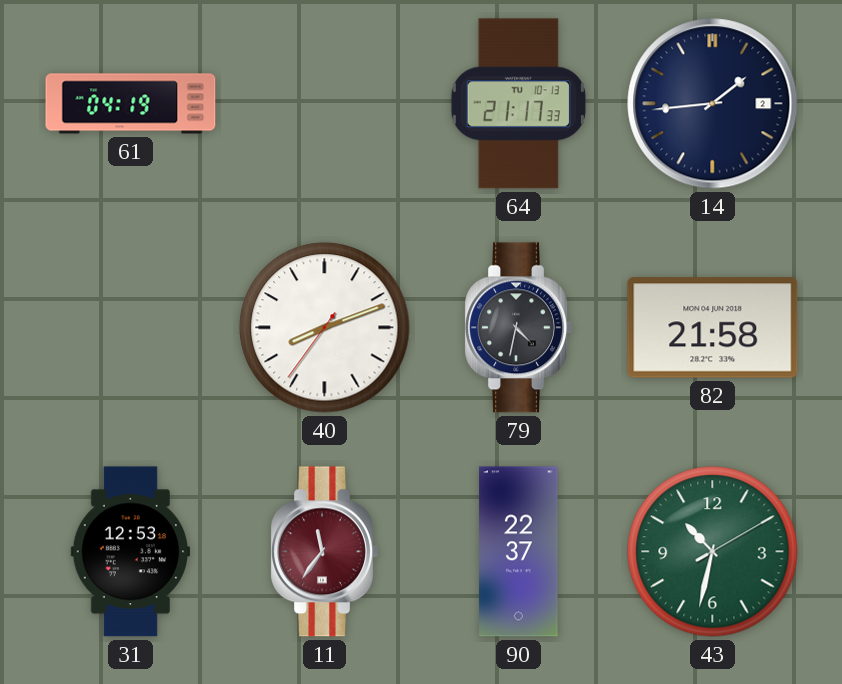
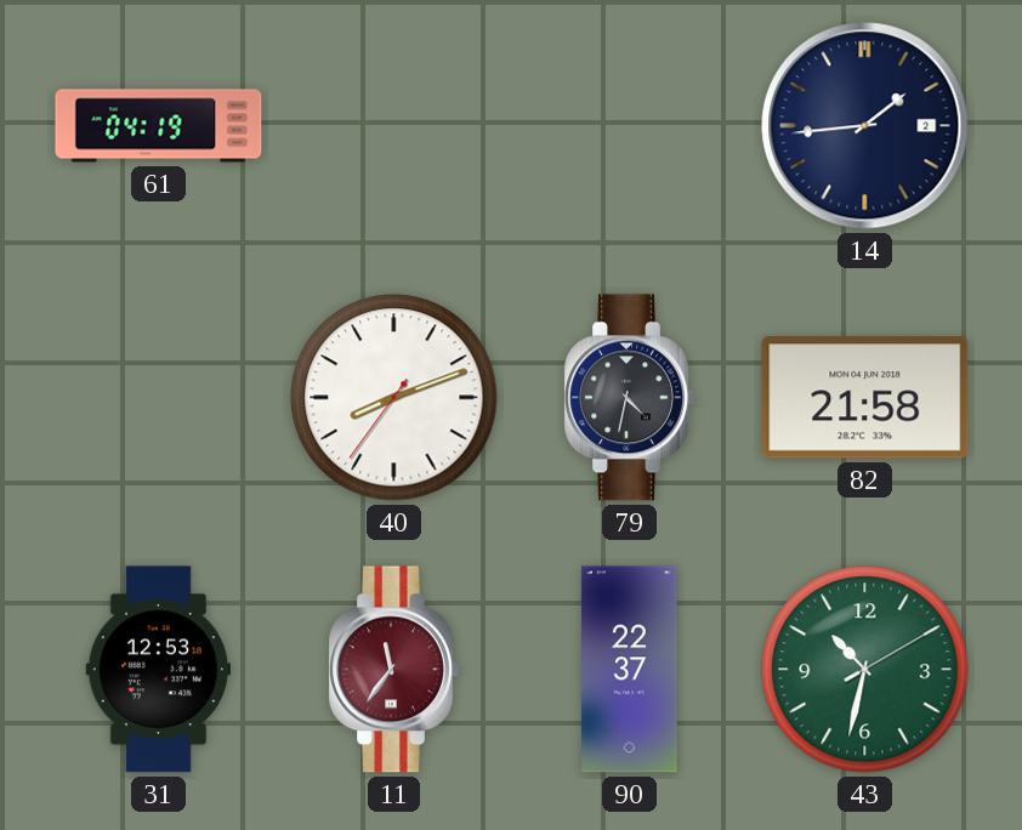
64: 21:17 -> none
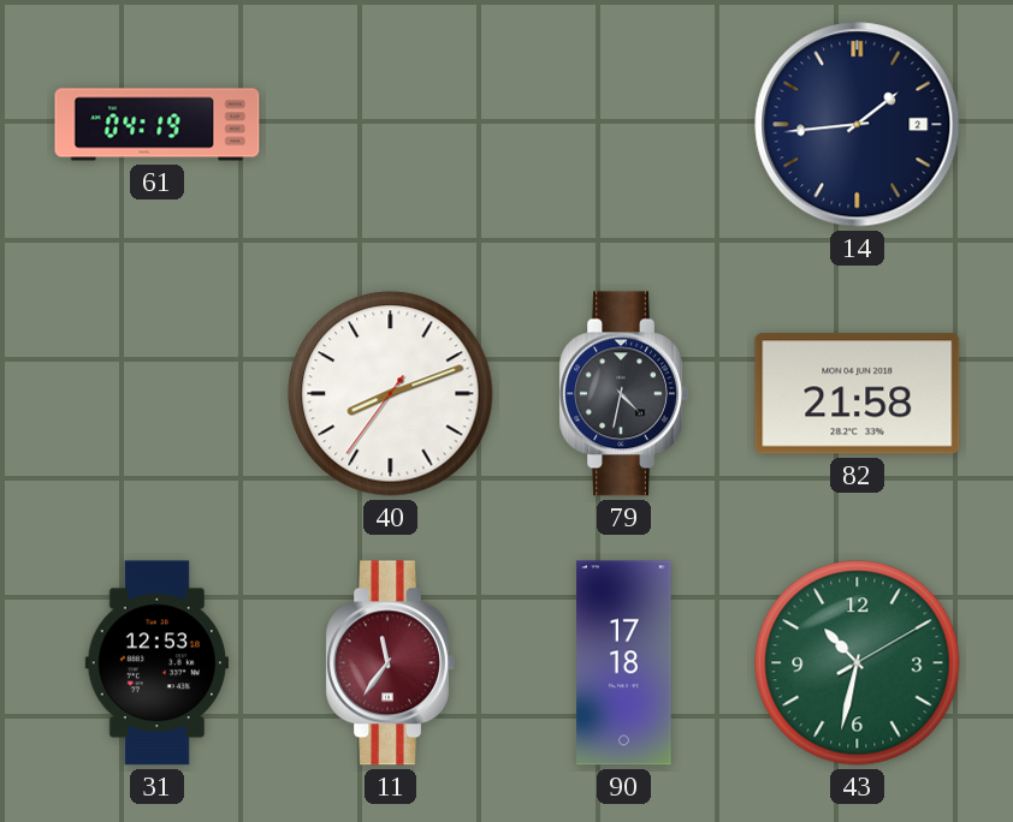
90: 22:37 -> 17:18
